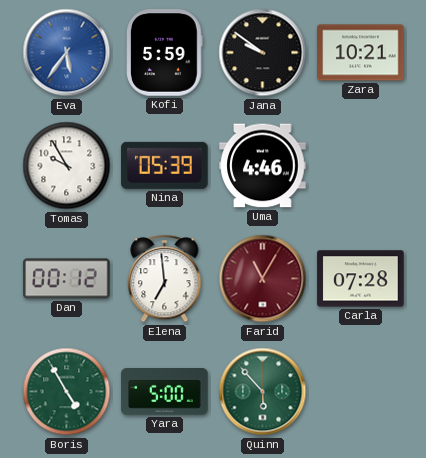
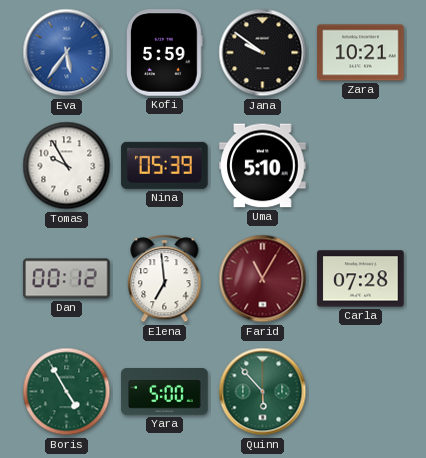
Uma: 4:46 -> 5:10
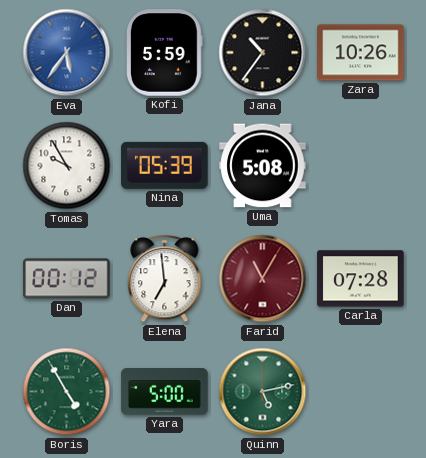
Jana: 9:51 -> 10:36
Zara: 10:21 -> 10:26
Uma: 5:10 -> 5:08
Quinn: 5:53 -> 5:13
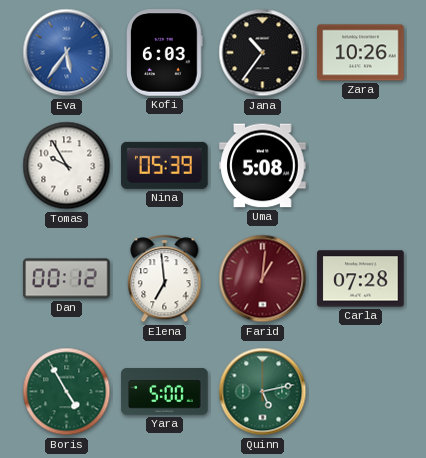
Kofi: 5:59 -> 6:03
Farid: 11:05 -> 1:01
